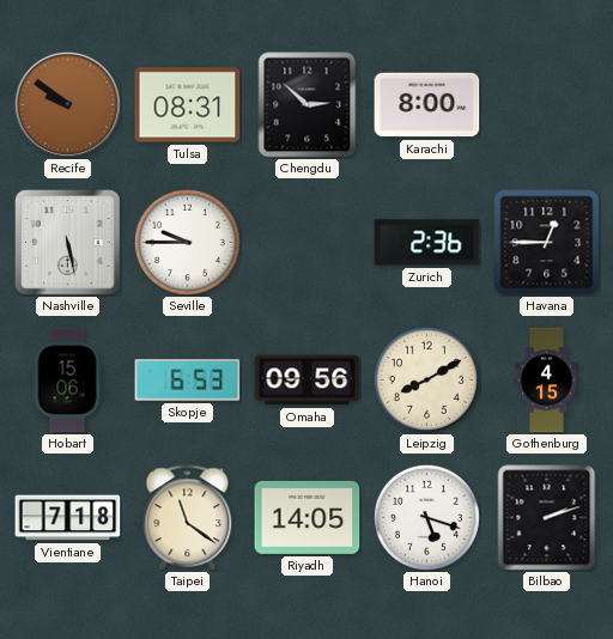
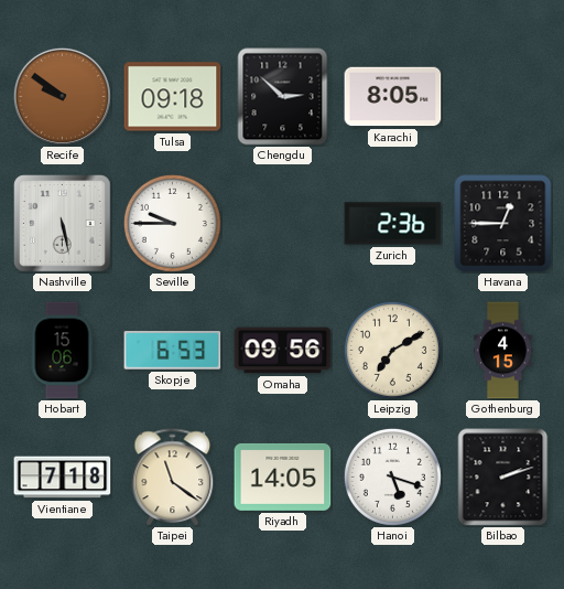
Tulsa: 08:31 -> 09:18
Karachi: 8:00 -> 8:05
Leipzig: 8:10 -> 7:10
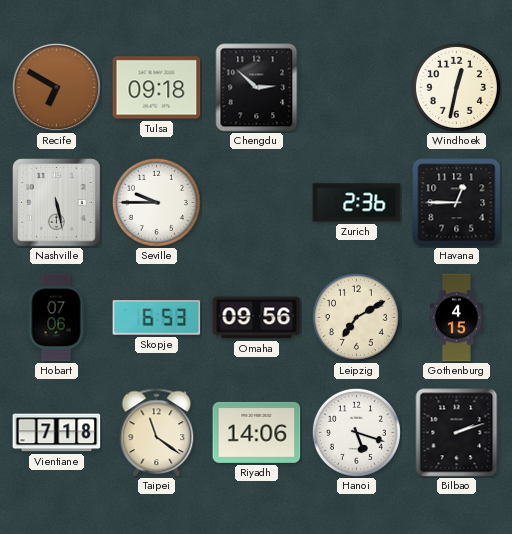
Recife: 9:51 -> 6:50
Karachi: 8:05 -> none
Windhoek: none -> 12:32
Hobart: 15:06 -> 07:06
Riyadh: 14:05 -> 14:06
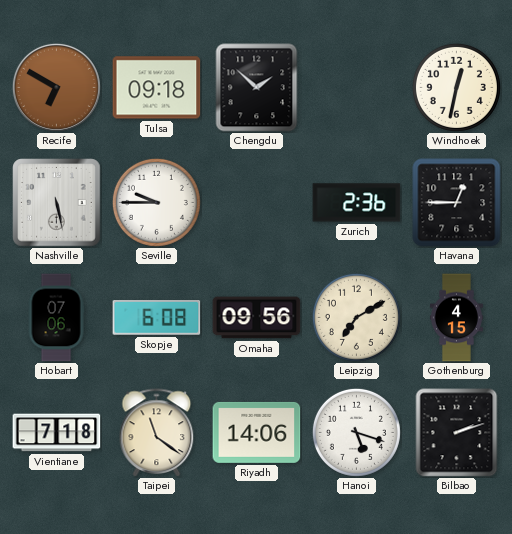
Chengdu: 2:52 -> 1:52
Skopje: 6:53 -> 6:08
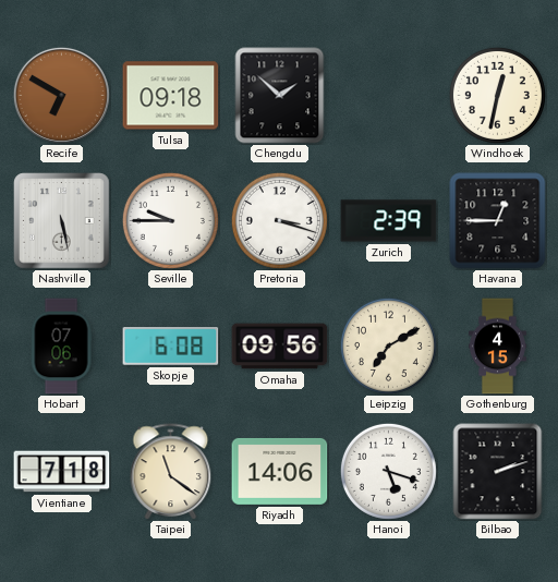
Pretoria: none -> 3:18
Zurich: 2:36 -> 2:39
